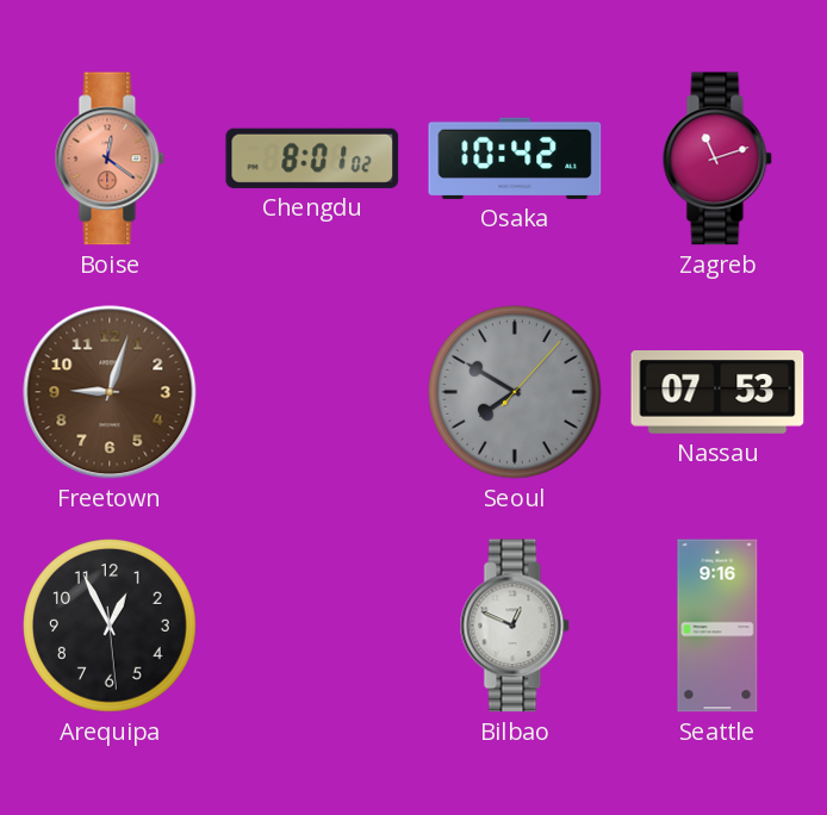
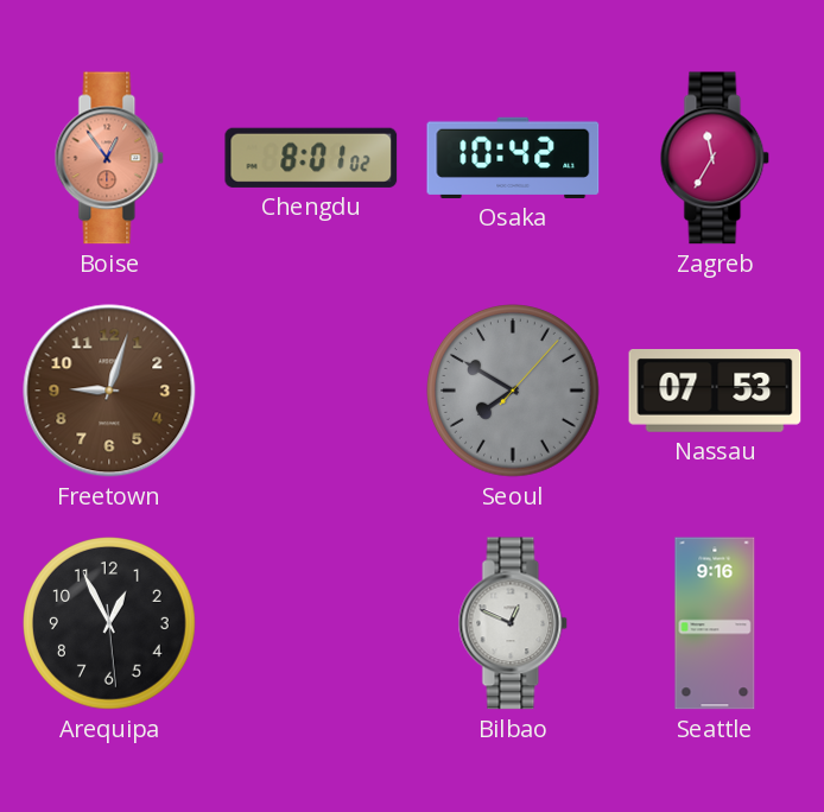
Boise: 12:21 -> 12:54
Zagreb: 11:12 -> 11:35
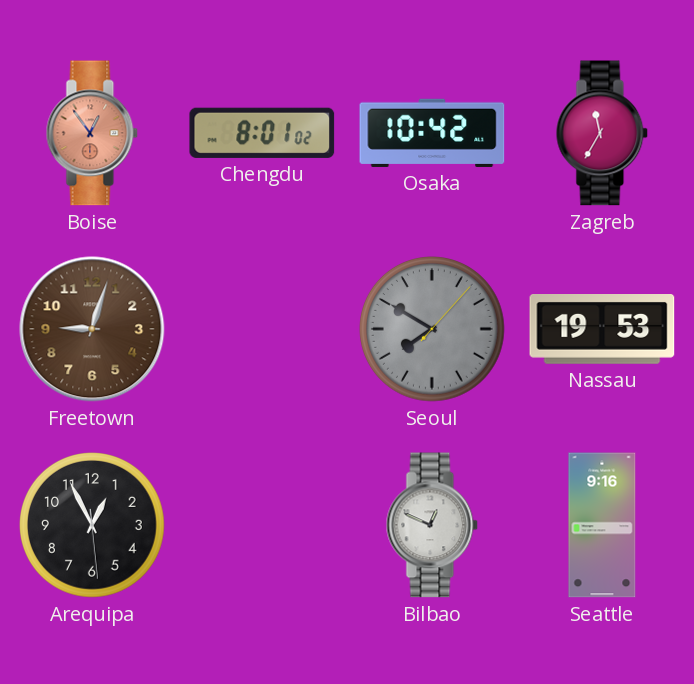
Nassau: 07:53 -> 19:53
